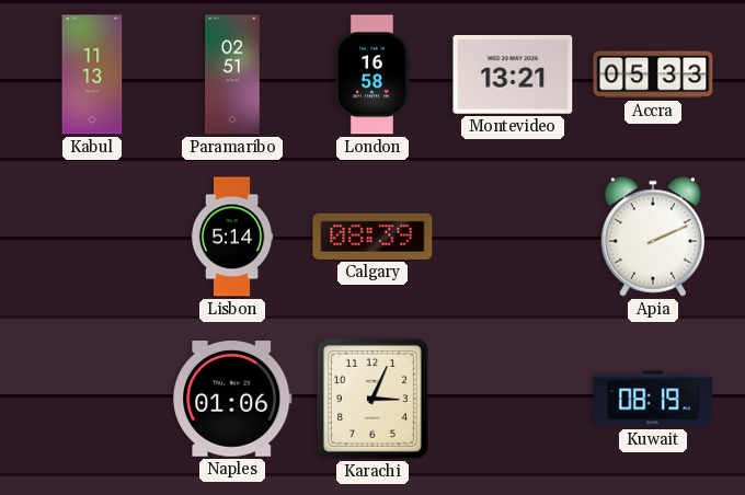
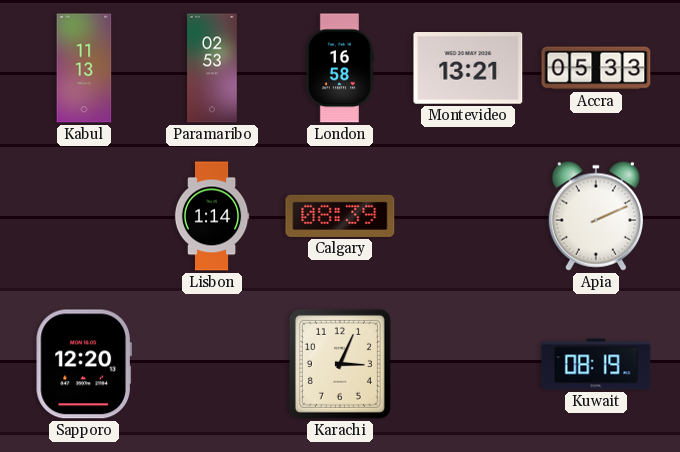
Paramaribo: 02:51 -> 02:53
Lisbon: 5:14 -> 1:14
Sapporo: none -> 12:20
Naples: 01:06 -> none
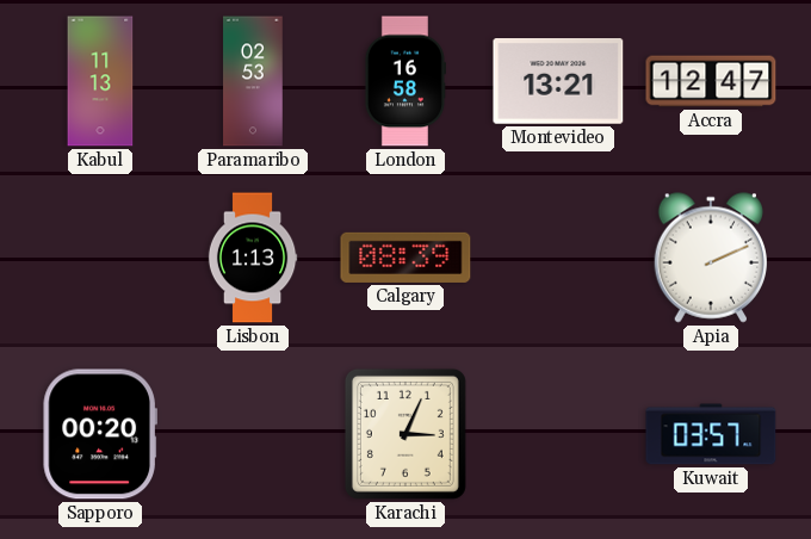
Accra: 05:33 -> 12:47
Lisbon: 1:14 -> 1:13
Sapporo: 12:20 -> 00:20
Kuwait: 08:19 -> 03:57
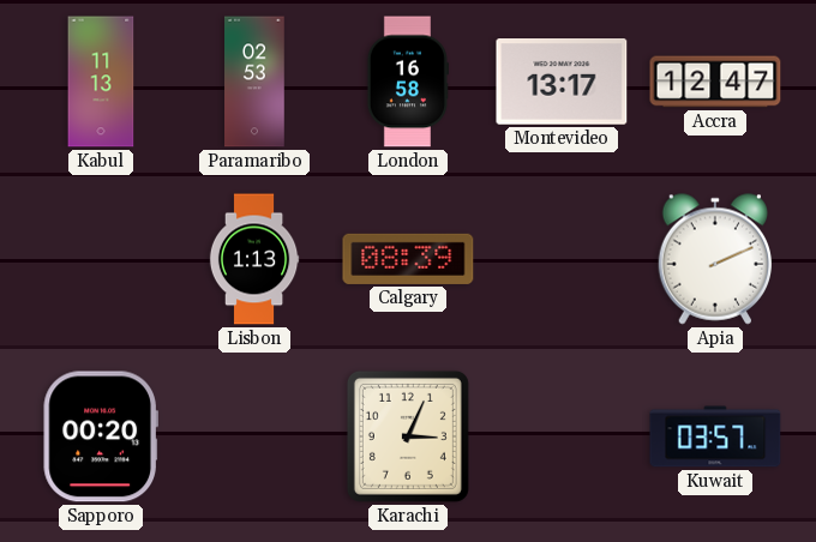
Montevideo: 13:21 -> 13:17
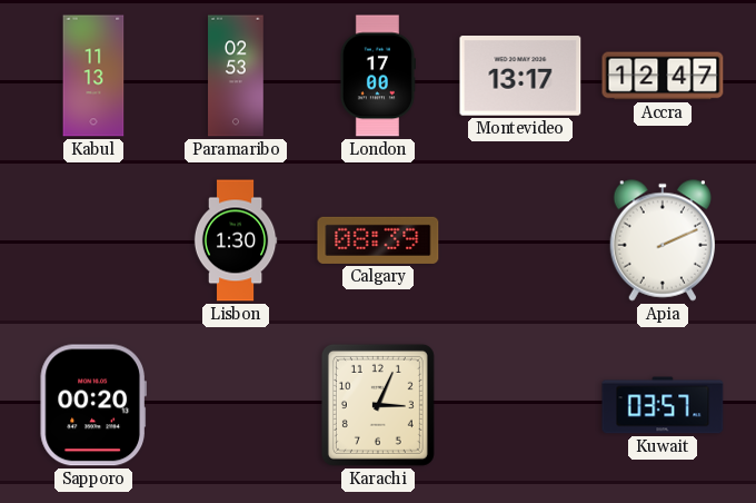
London: 16:58 -> 17:00
Lisbon: 1:13 -> 1:30
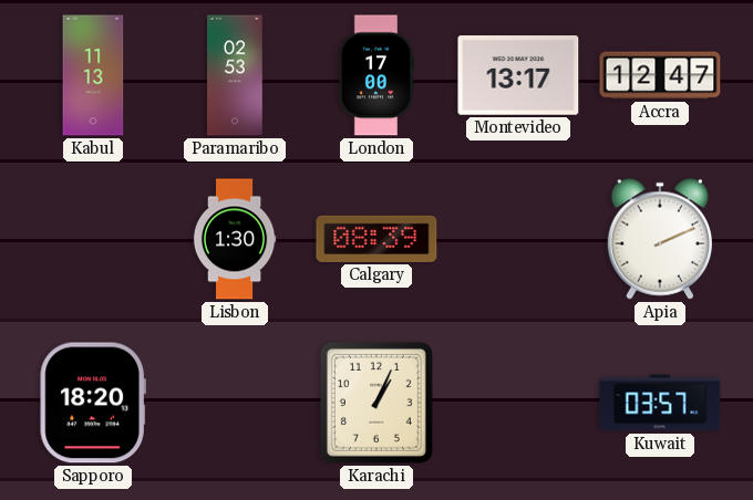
Sapporo: 00:20 -> 18:20
Karachi: 3:04 -> 1:04
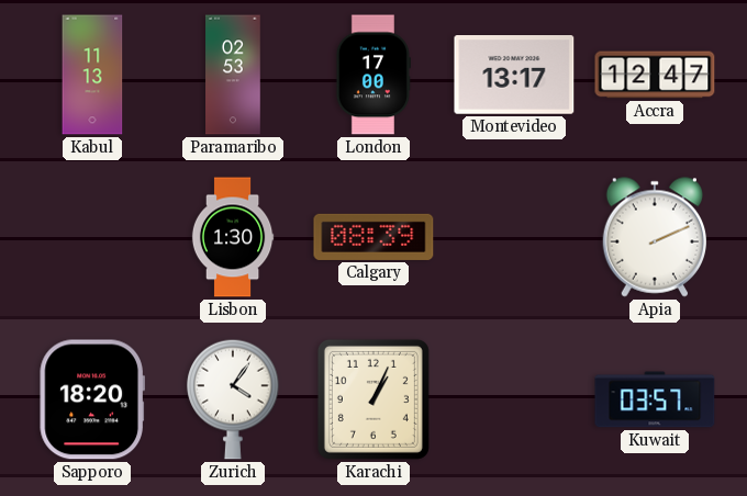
Zurich: none -> 4:06
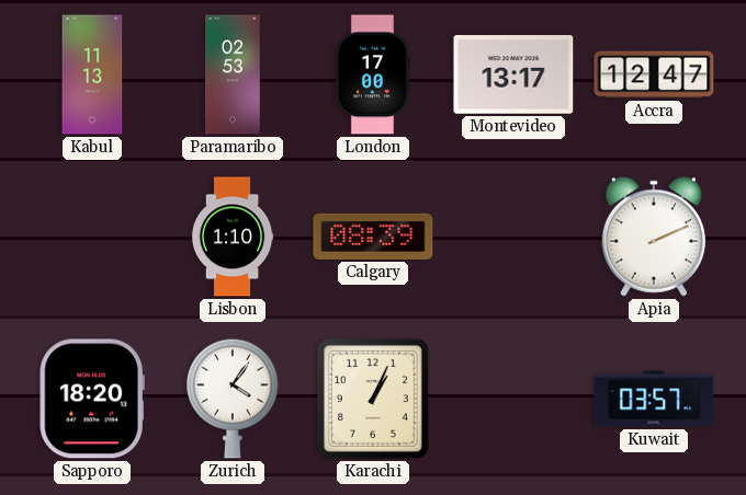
Lisbon: 1:30 -> 1:10
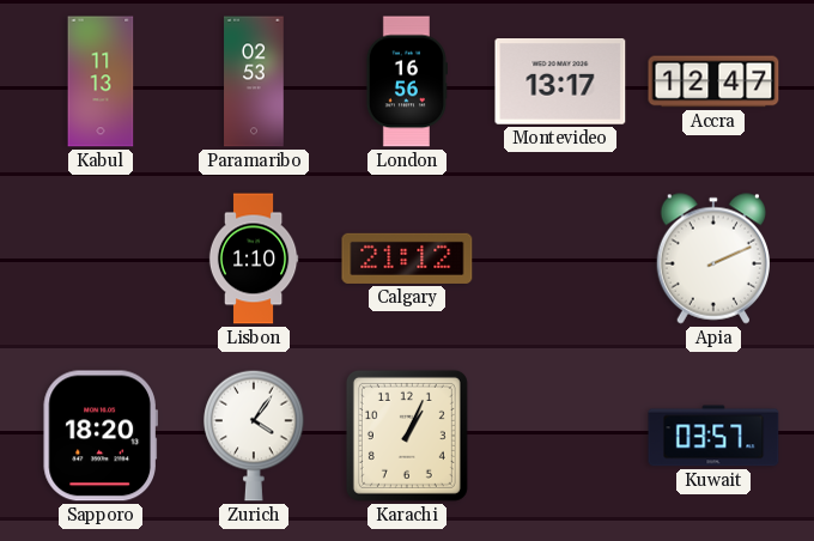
London: 17:00 -> 16:56
Calgary: 08:39 -> 21:12
